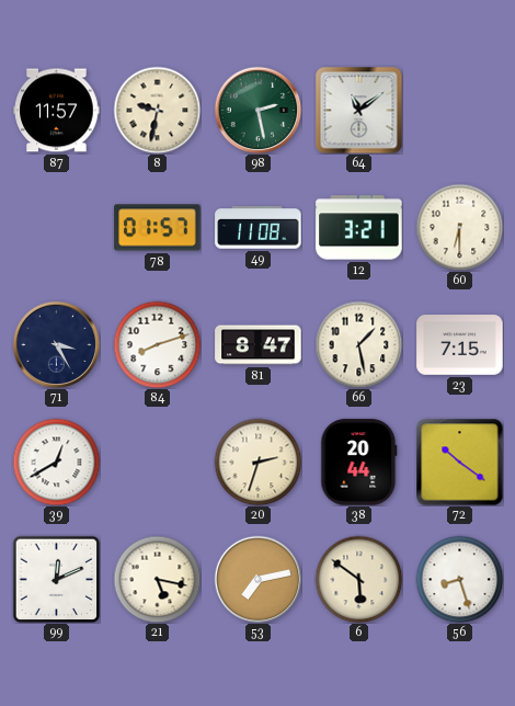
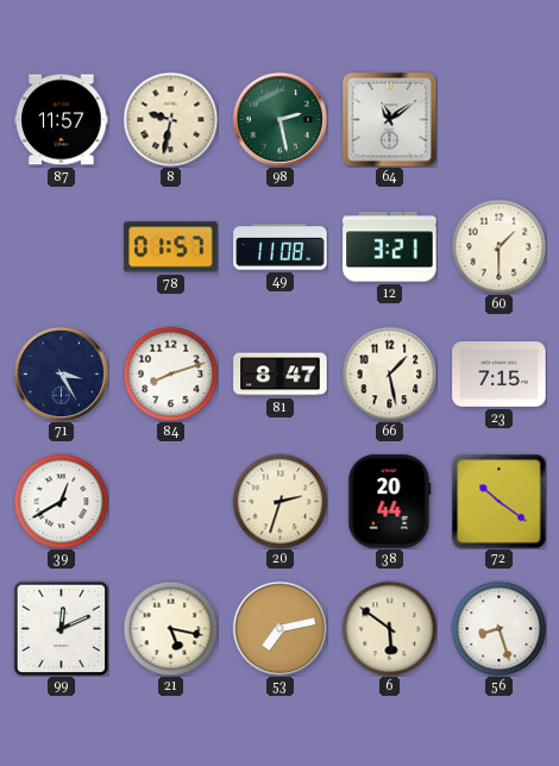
60: 6:30 -> 1:30
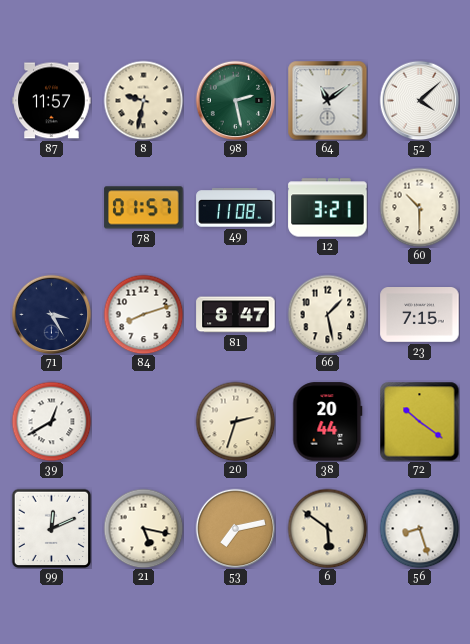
52: none -> 4:08
60: 1:30 -> 10:30
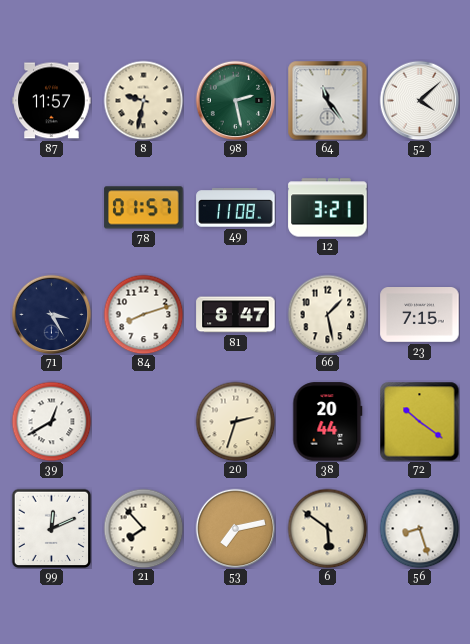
64: 11:09 -> 11:24
60: 10:30 -> none
21: 5:17 -> 7:53
